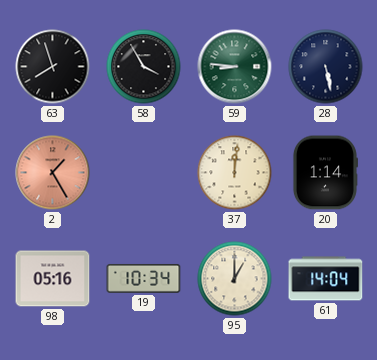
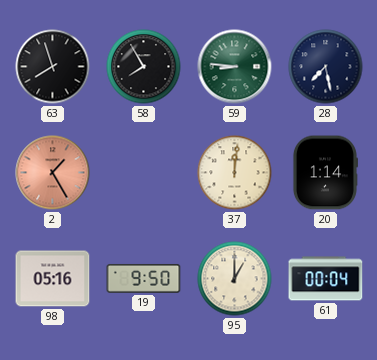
58: 3:55 -> 7:55
28: 5:28 -> 7:28
19: 10:34 -> 9:50
61: 14:04 -> 00:04
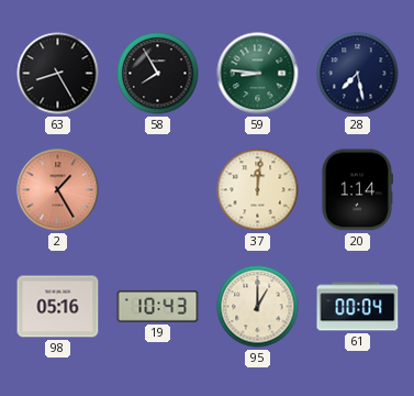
63: 7:57 -> 8:25
19: 9:50 -> 10:43
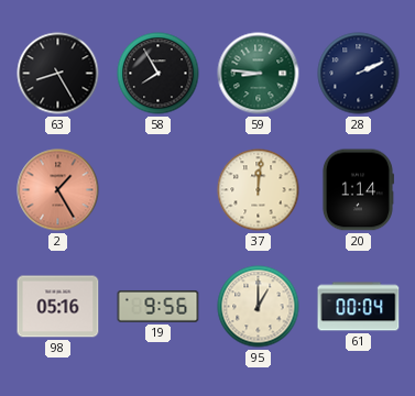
28: 7:28 -> 2:11
19: 10:43 -> 9:56
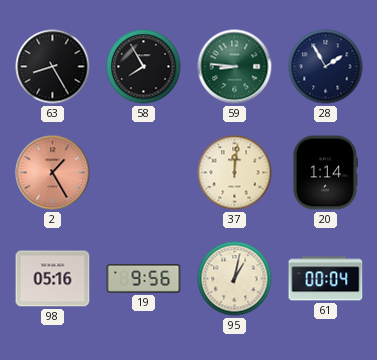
28: 2:11 -> 1:55
95: 1:00 -> 1:02
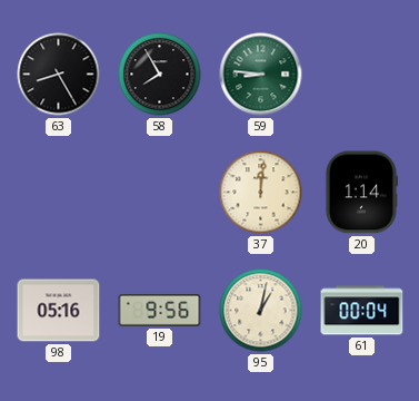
28: 1:55 -> none
2: 1:25 -> none
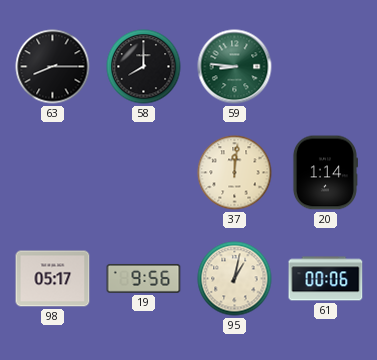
63: 8:25 -> 8:15
58: 7:55 -> 8:00
98: 05:16 -> 05:17
61: 00:04 -> 00:06
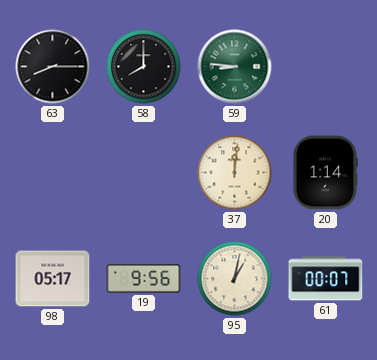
61: 00:06 -> 00:07
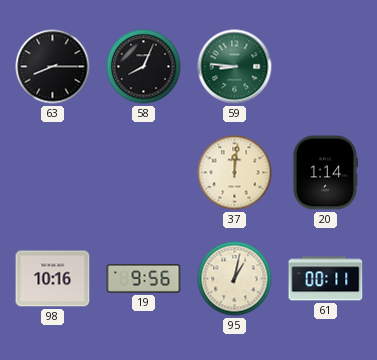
58: 8:00 -> 8:04
98: 05:17 -> 10:16
61: 00:07 -> 00:11
